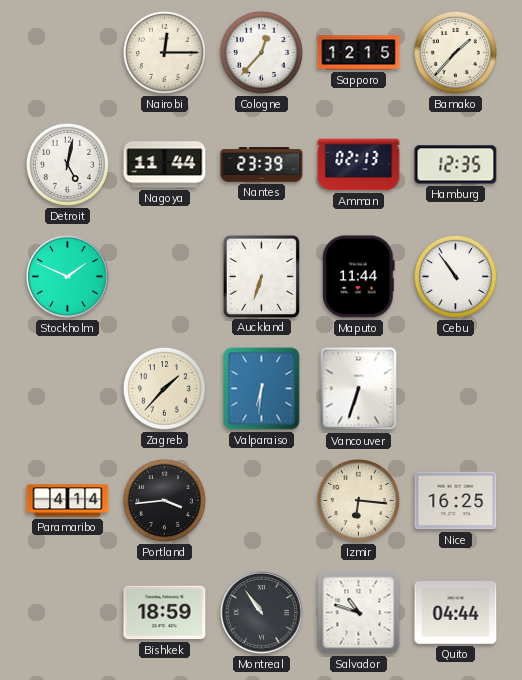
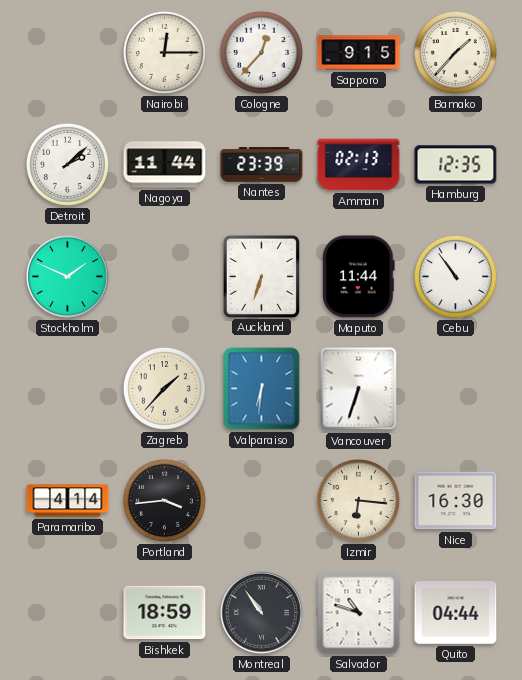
Sapporo: 12:15 -> 9:15
Detroit: 5:02 -> 2:08
Nice: 16:25 -> 16:30
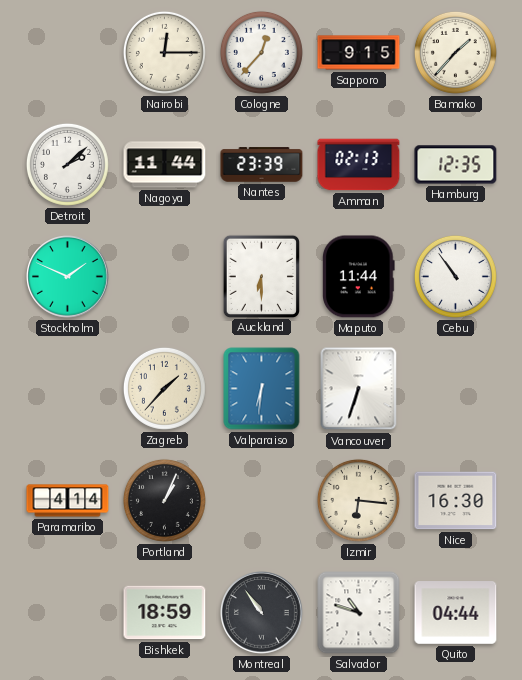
Auckland: 6:33 -> 6:30
Portland: 3:44 -> 1:04
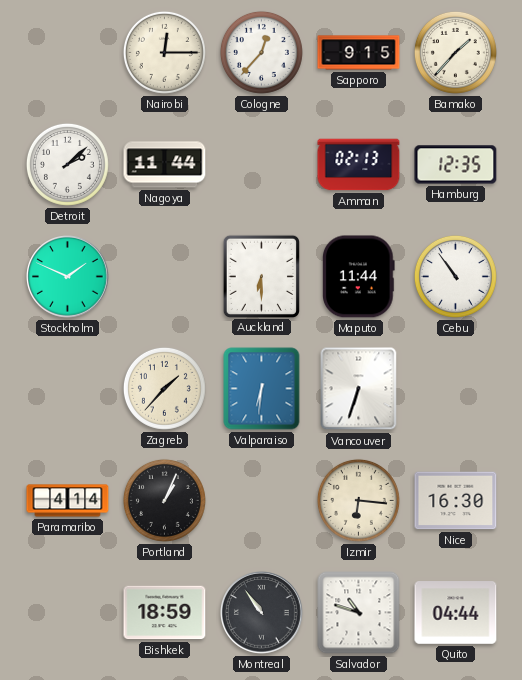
Nantes: 23:39 -> none
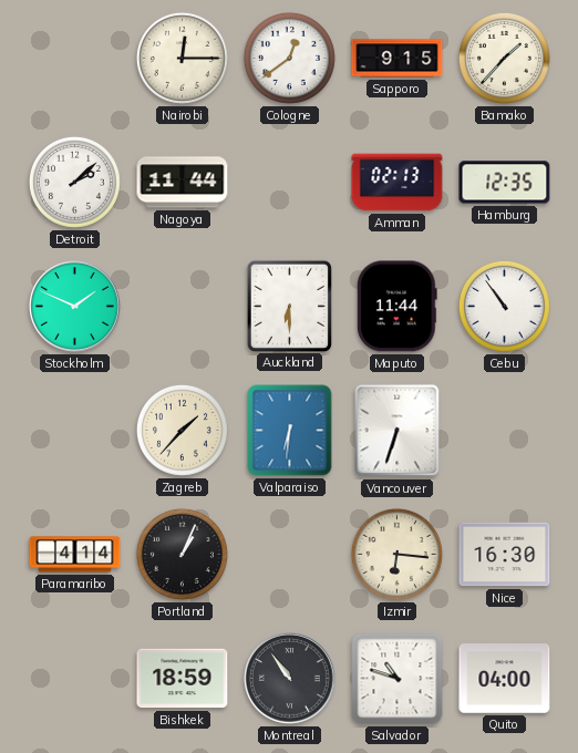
Cologne: 12:37 -> 12:39
Quito: 04:44 -> 04:00
